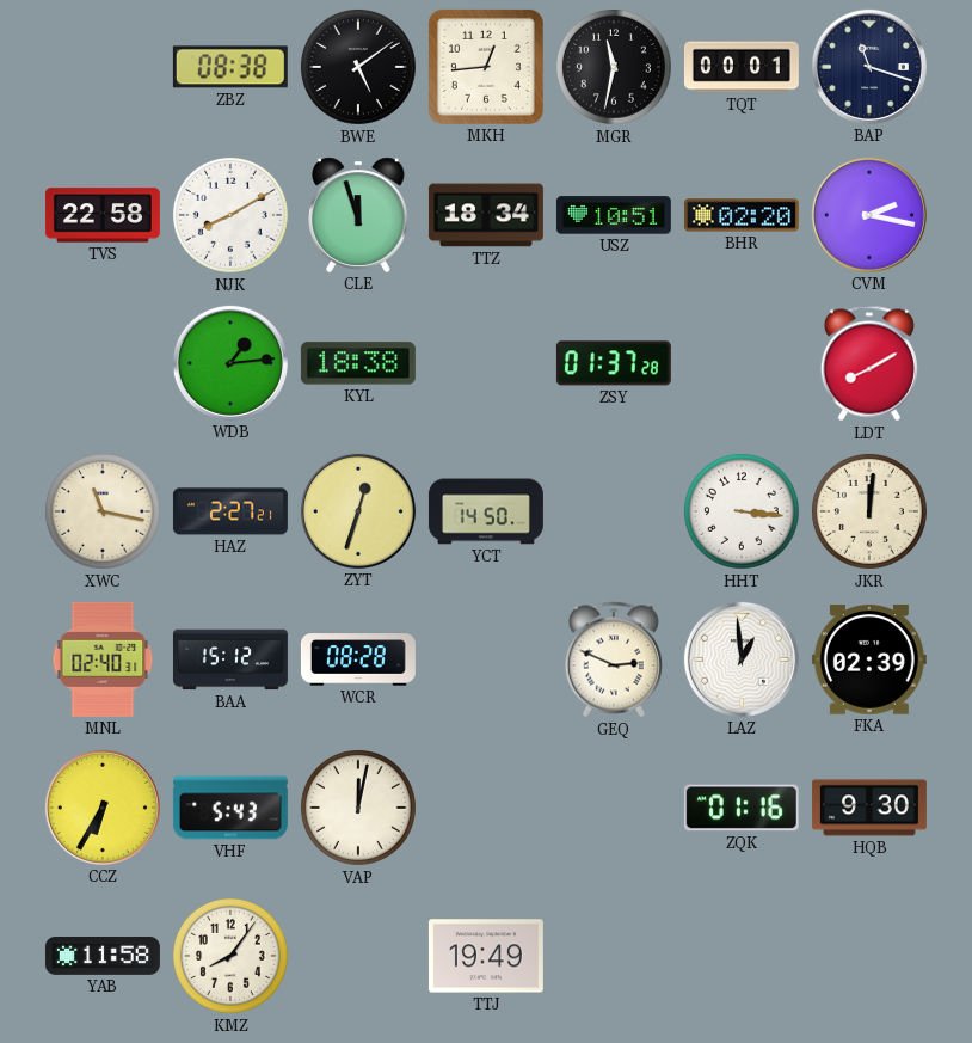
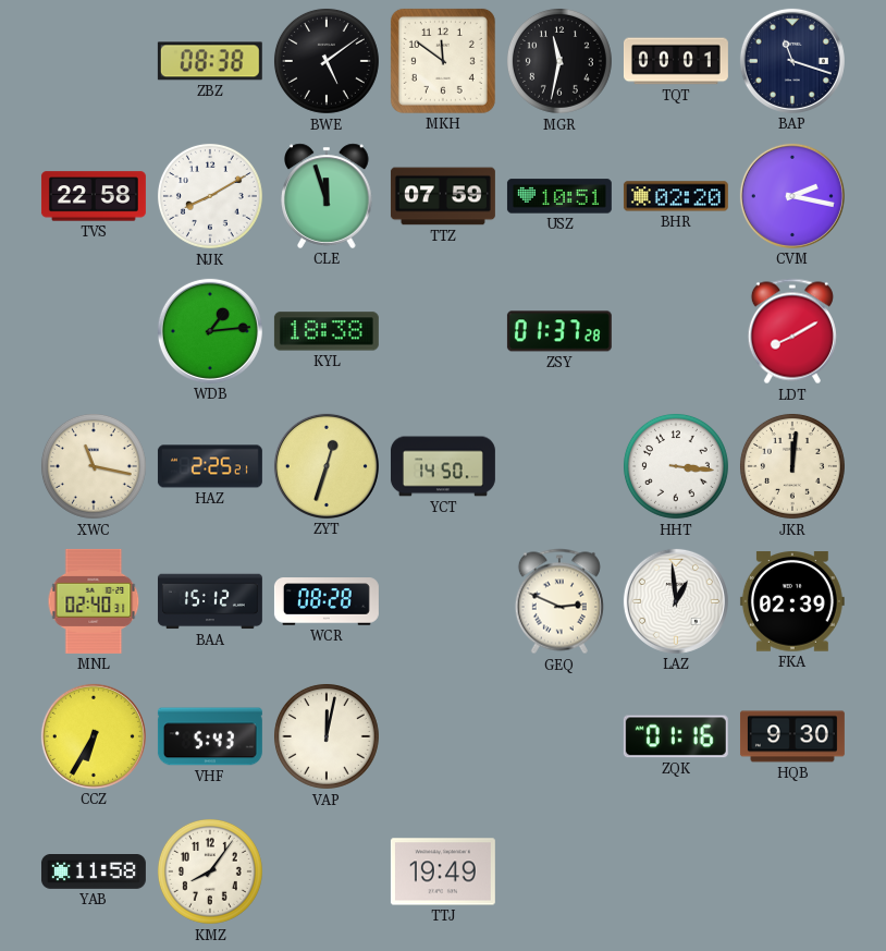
MKH: 12:44 -> 11:51
TTZ: 18:34 -> 07:59
HAZ: 2:27 -> 2:25
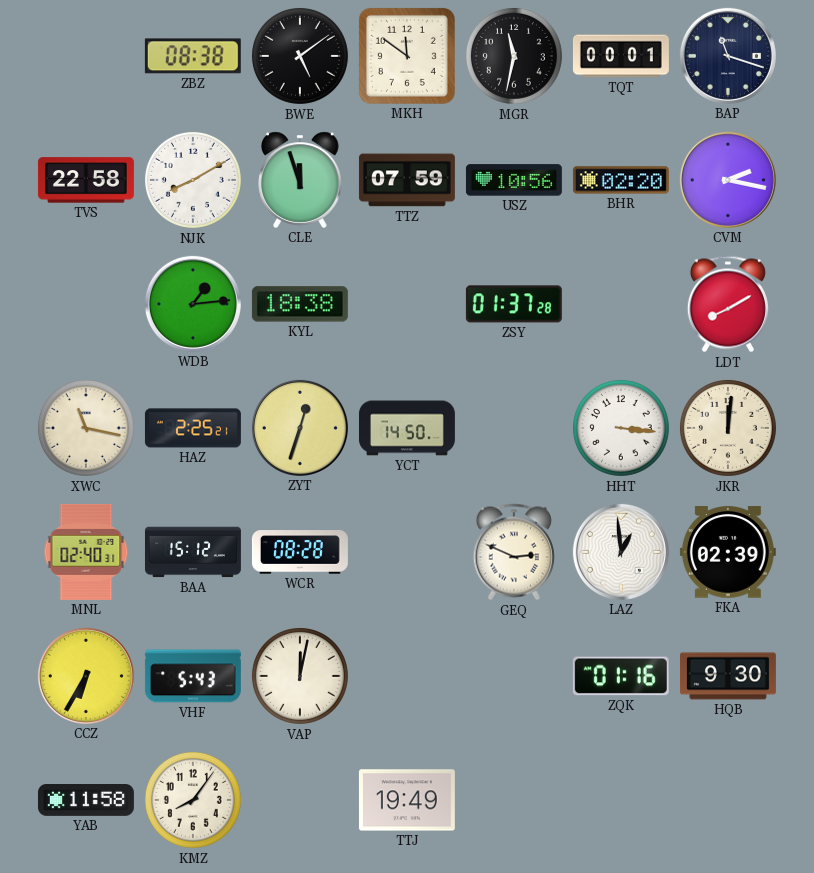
USZ: 10:51 -> 10:56
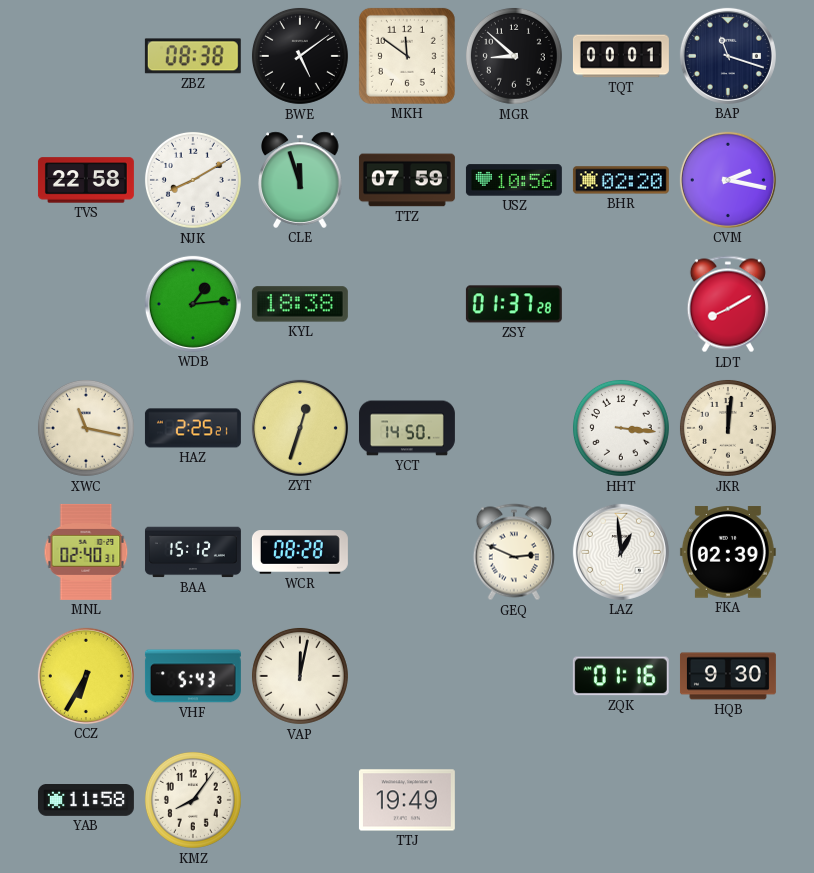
MGR: 11:32 -> 8:52
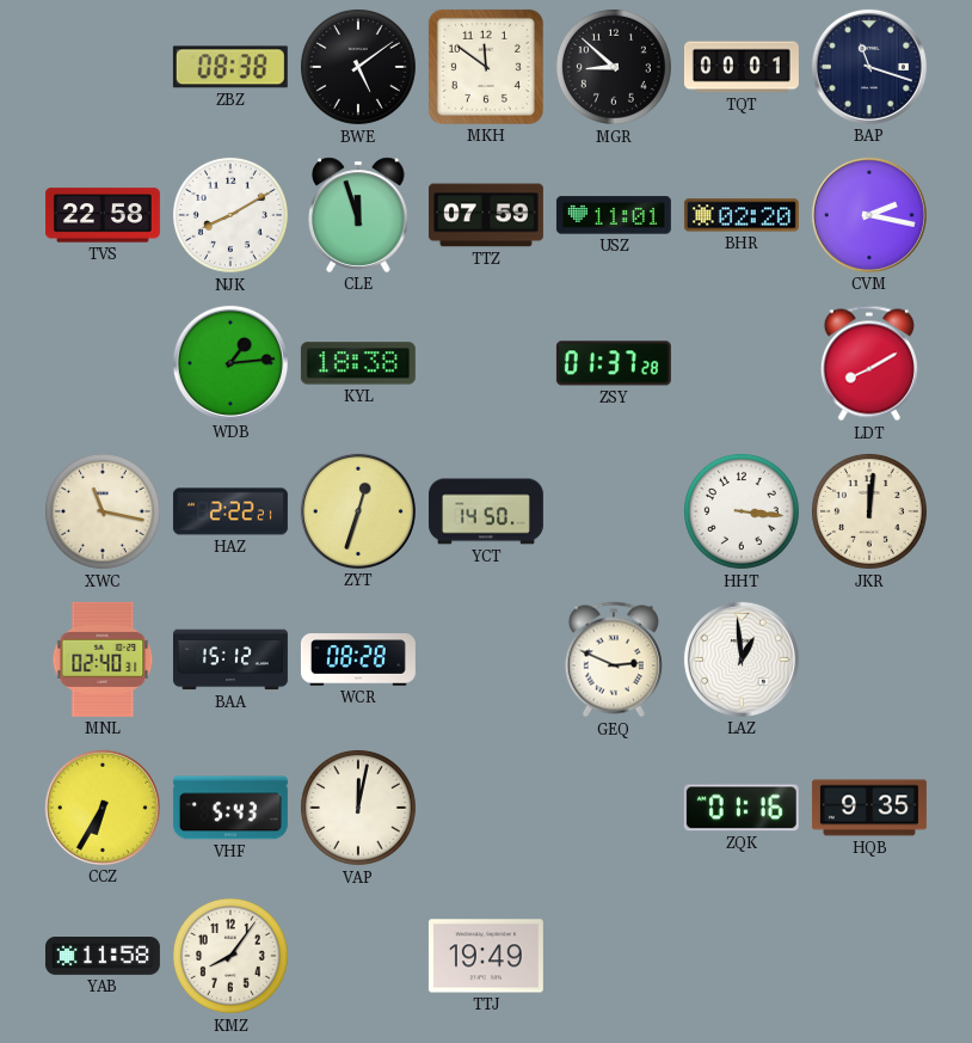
USZ: 10:56 -> 11:01
HAZ: 2:25 -> 2:22
FKA: 02:39 -> none
HQB: 9:30 -> 9:35
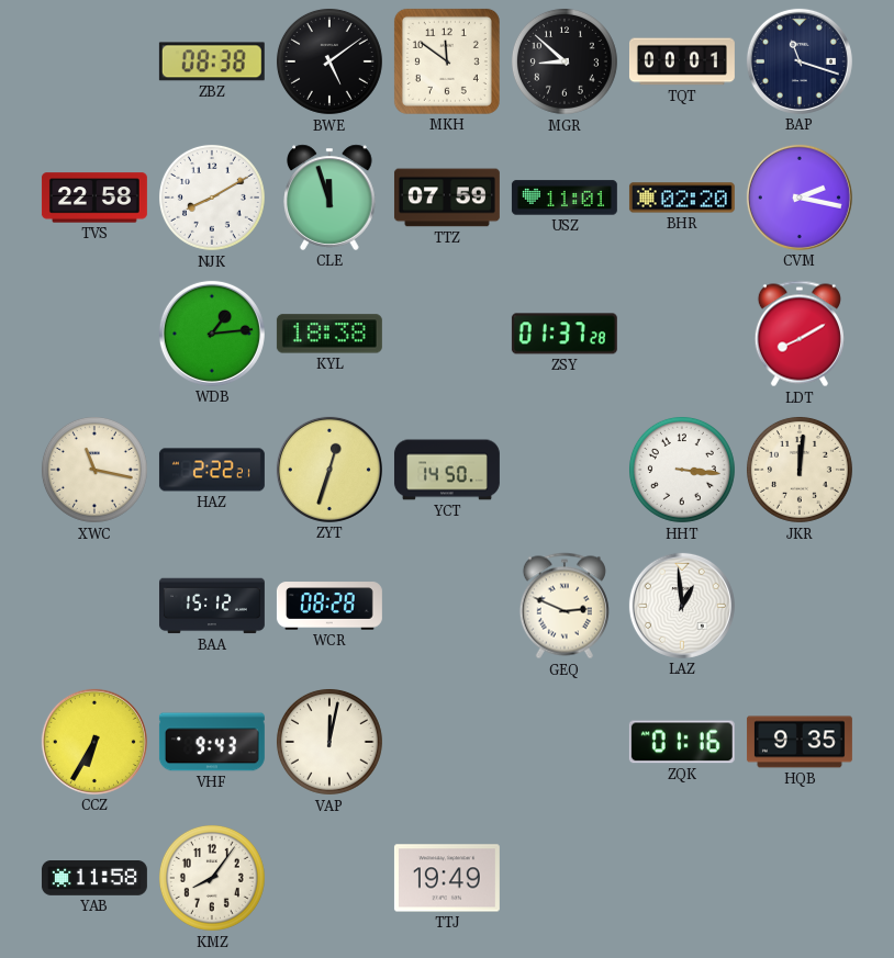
MNL: 02:40 -> none
VHF: 5:43 -> 9:43
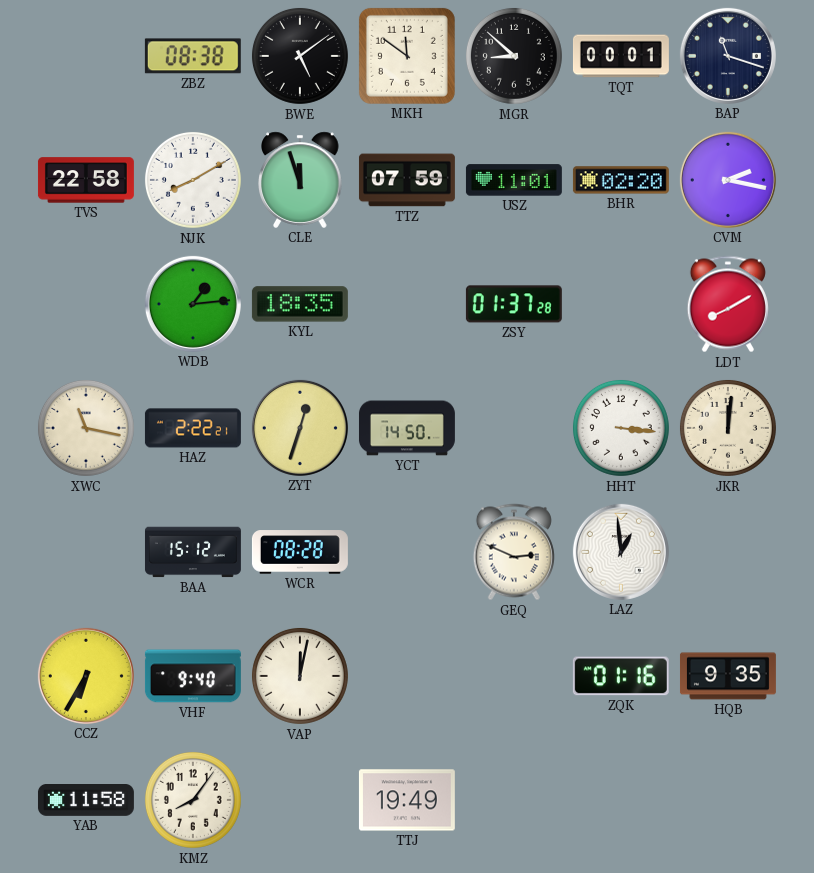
KYL: 18:38 -> 18:35
VHF: 9:43 -> 9:40
